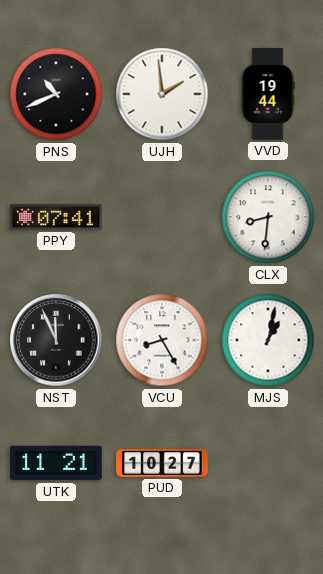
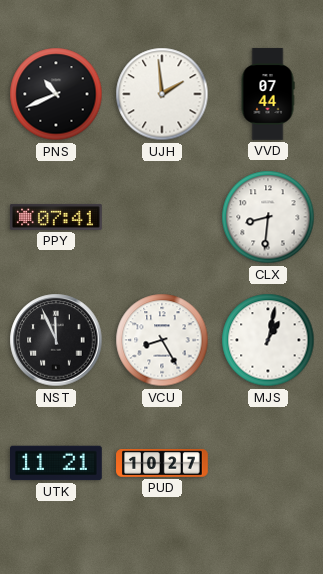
VVD: 19:44 -> 07:44
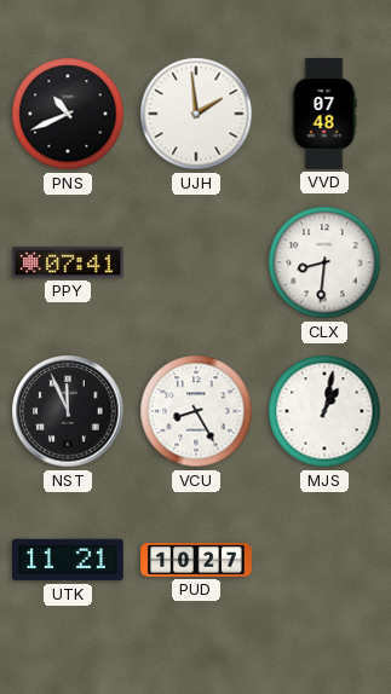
VVD: 07:44 -> 07:48
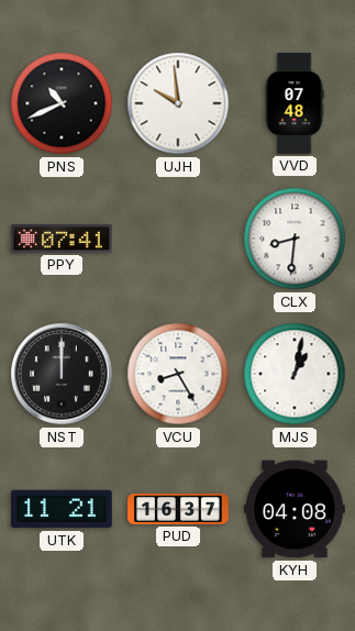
UJH: 1:59 -> 9:59
NST: 11:56 -> 12:00
PUD: 10:27 -> 16:37
KYH: none -> 04:08
